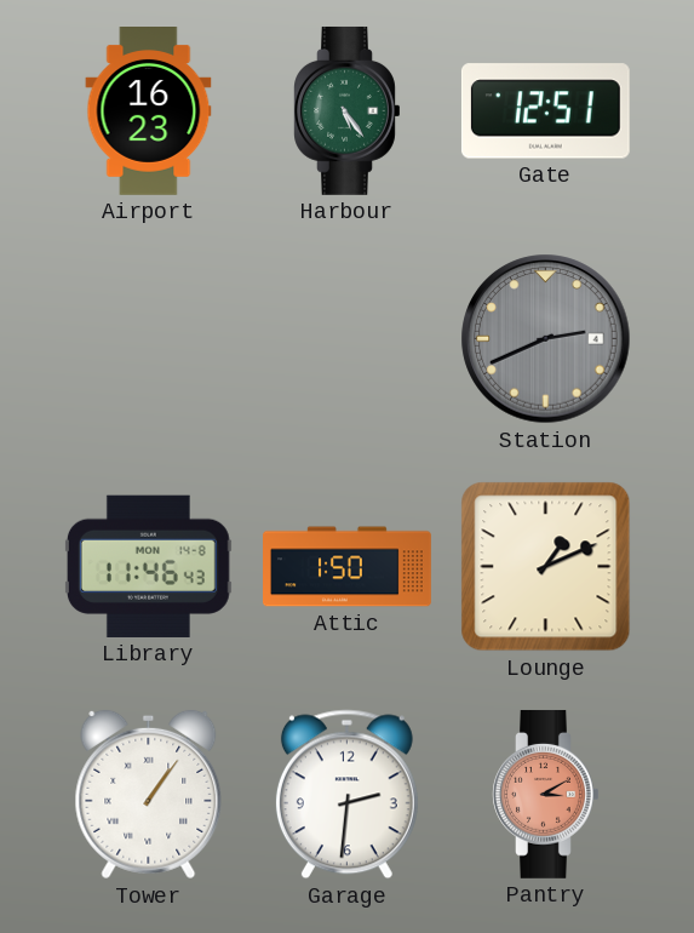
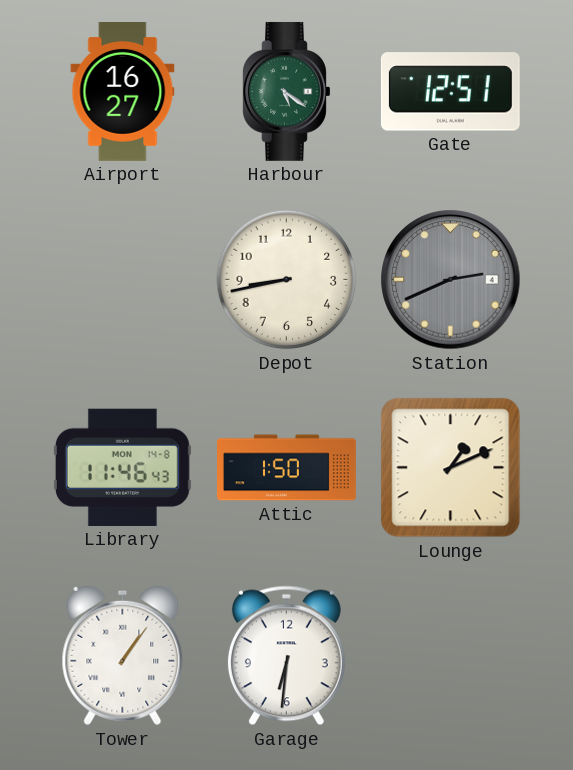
Airport: 16:23 -> 16:27
Harbour: 5:24 -> 5:21
Depot: none -> 8:43
Garage: 2:31 -> 6:31
Pantry: 3:10 -> none
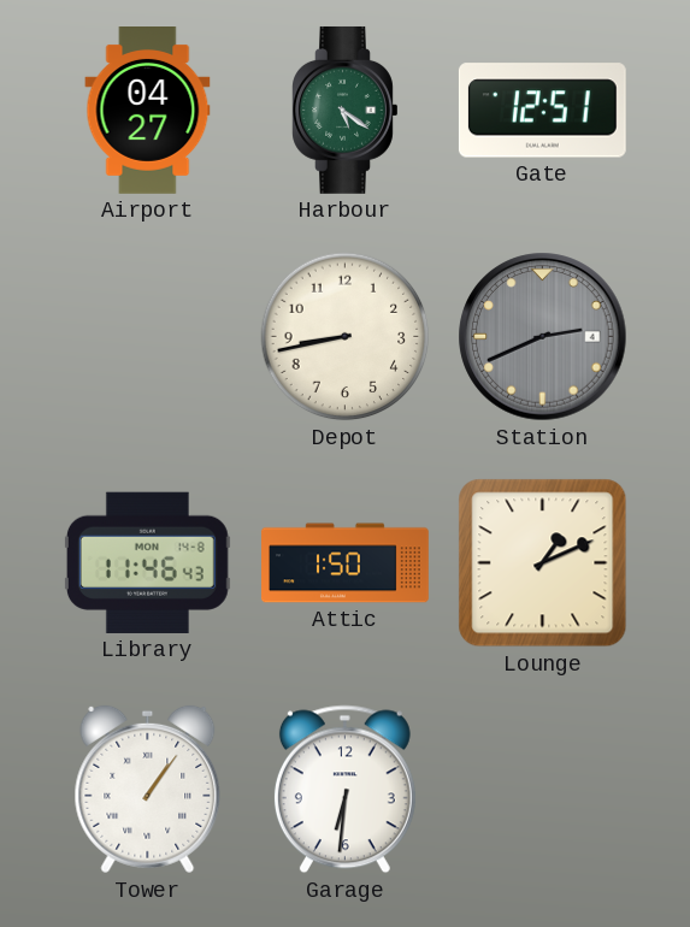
Airport: 16:27 -> 04:27
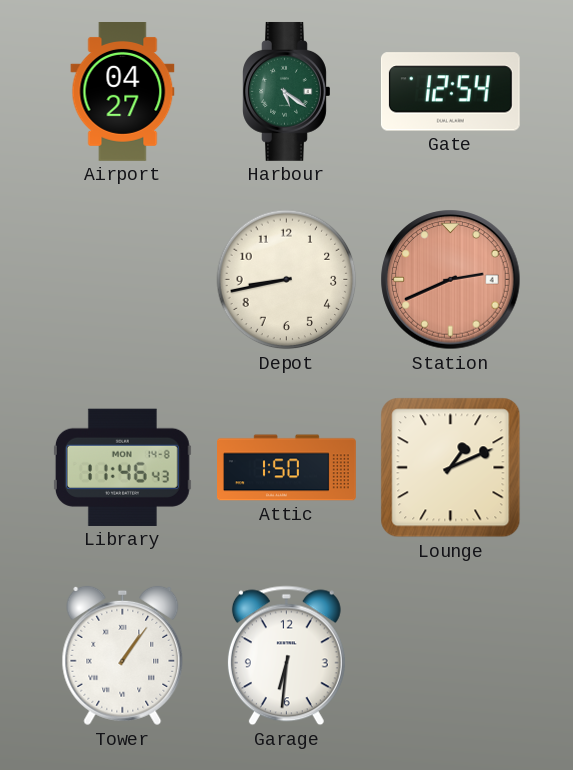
Gate: 12:51 -> 12:54
Station dial: grey -> salmon
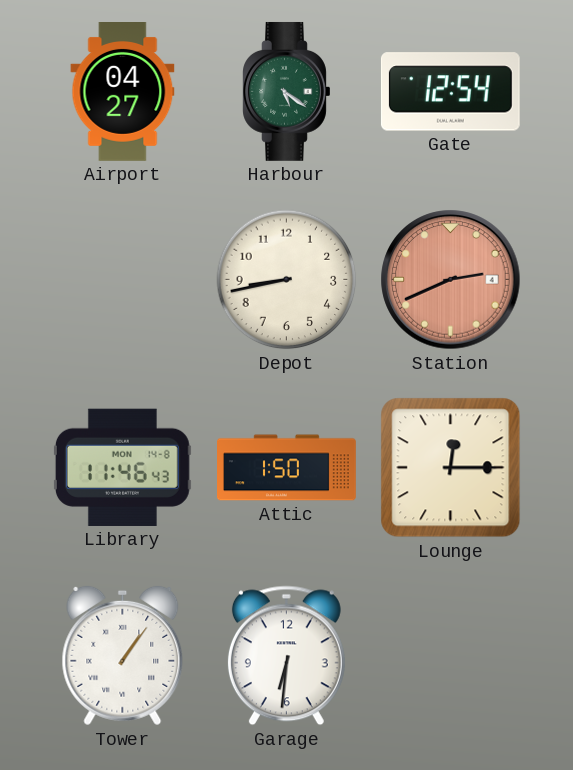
Lounge: 1:11 -> 12:15
